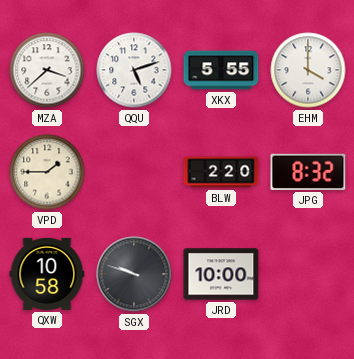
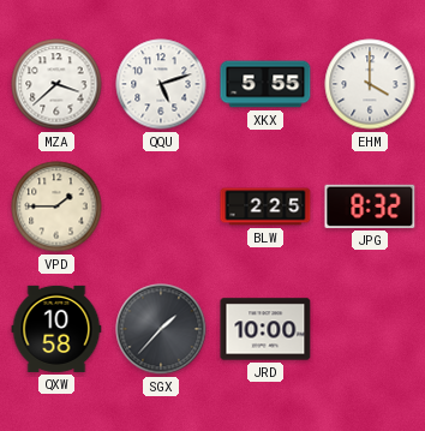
BLW: 2:20 -> 2:25
SGX: 9:48 -> 1:37
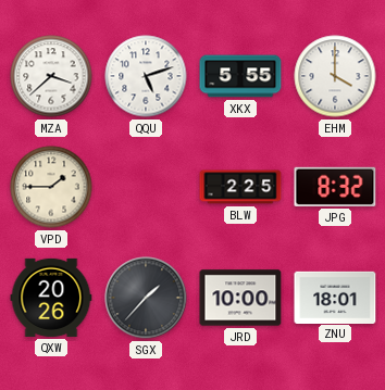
QXW: 10:58 -> 20:26
ZNU: none -> 18:01
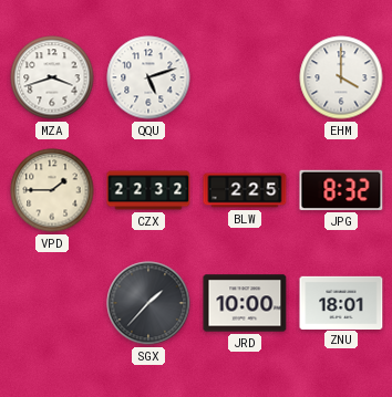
MZA: 3:38 -> 3:42
XKX: 5:55 -> none
CZX: none -> 22:32
QXW: 20:26 -> none
